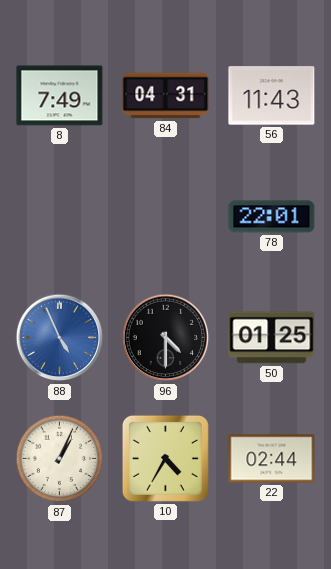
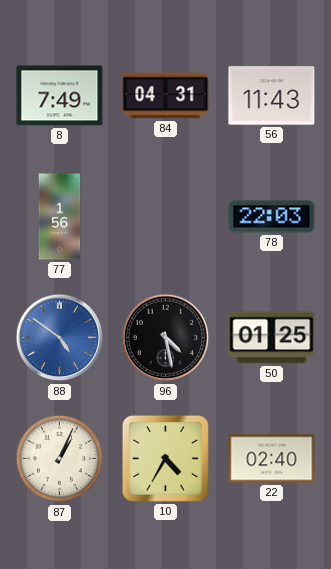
77: none -> 1:56
78: 22:01 -> 22:03
88: 4:56 -> 4:51
96: 4:30 -> 4:28
22: 02:44 -> 02:40
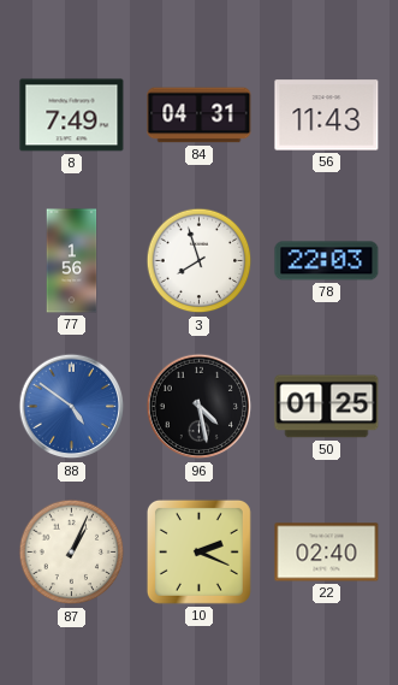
3: none -> 7:57
10: 4:35 -> 2:19
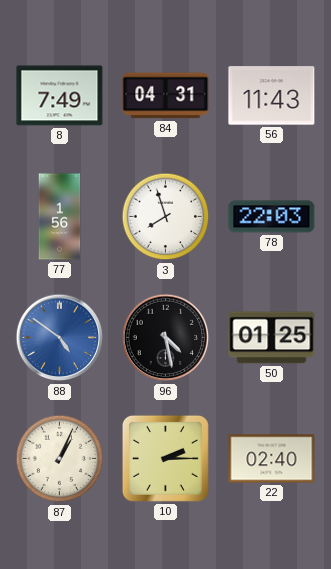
10: 2:19 -> 2:15
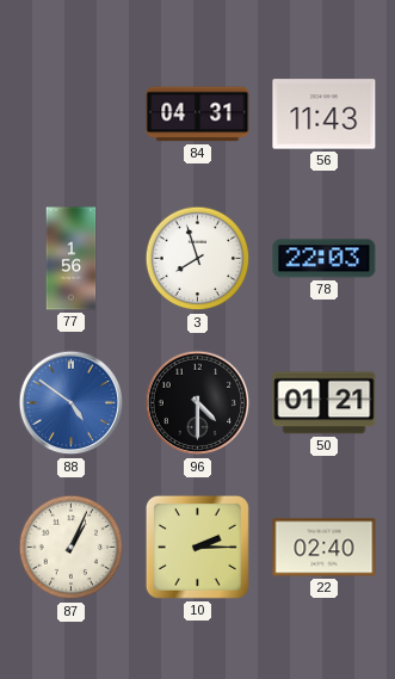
8: 7:49 -> none
96: 4:28 -> 4:30
50: 01:25 -> 01:21
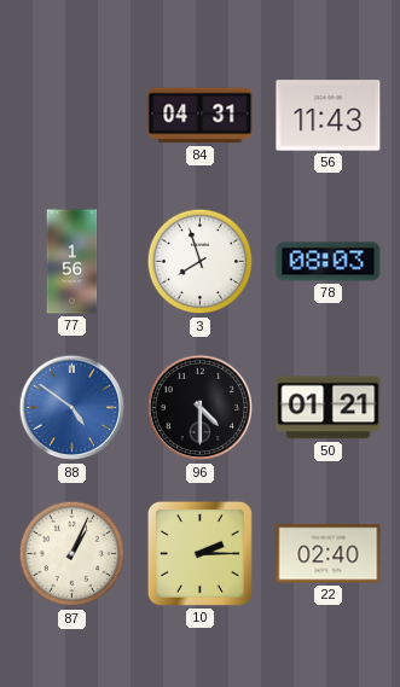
78: 22:03 -> 08:03
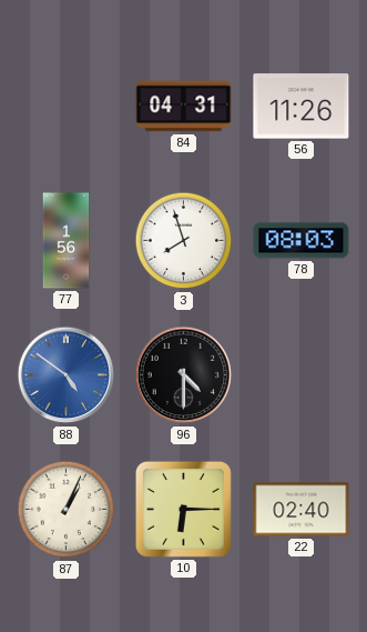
56: 11:43 -> 11:26
50: 01:21 -> none
10: 2:15 -> 6:15
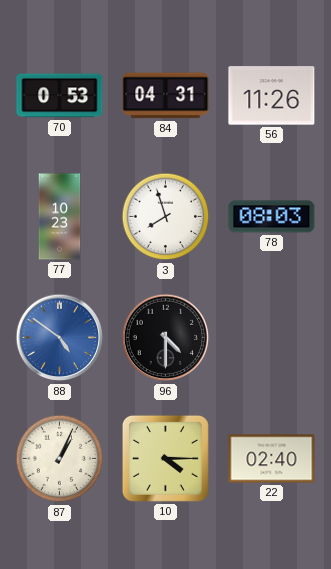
70: none -> 0:53
77: 1:56 -> 10:23
10: 6:15 -> 4:15
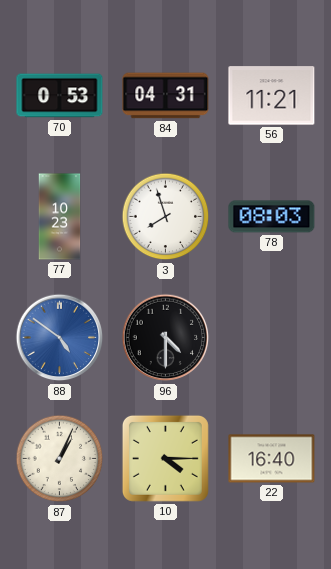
56: 11:26 -> 11:21
22: 02:40 -> 16:40
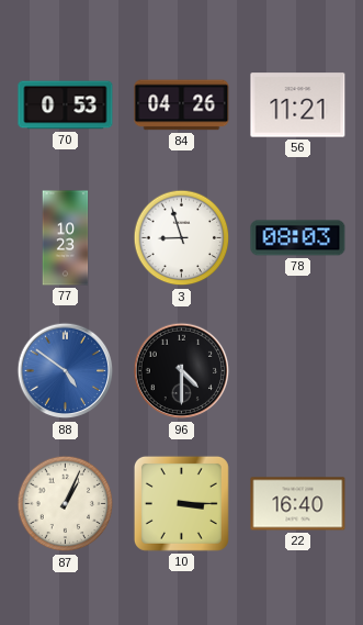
84: 04:31 -> 04:26
3: 7:57 -> 8:57
10: 4:15 -> 3:15
